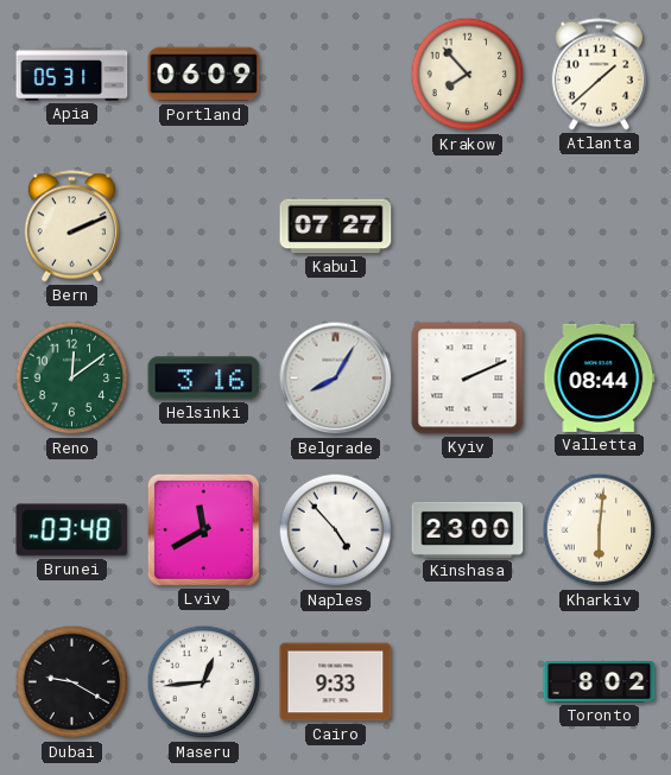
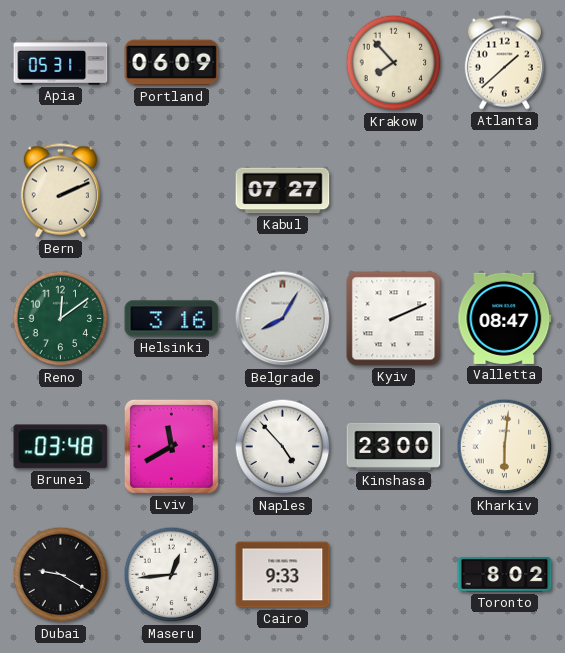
Valletta: 08:44 -> 08:47
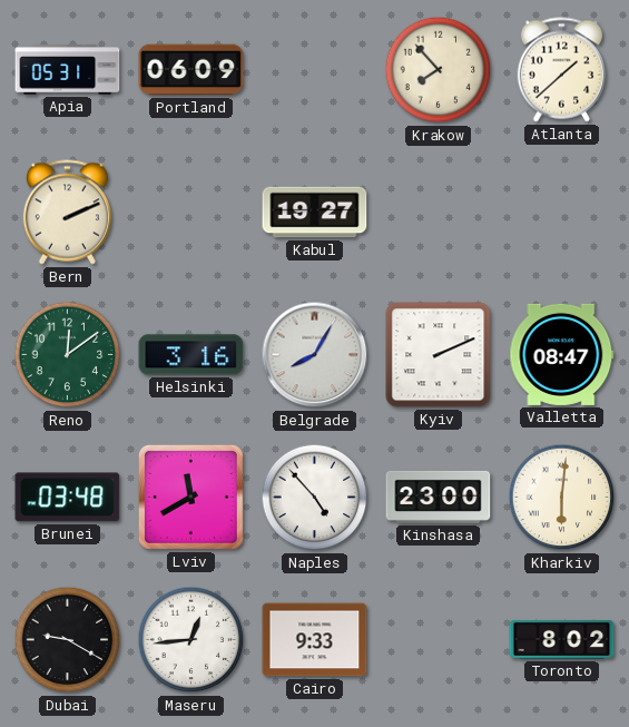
Kabul: 07:27 -> 19:27
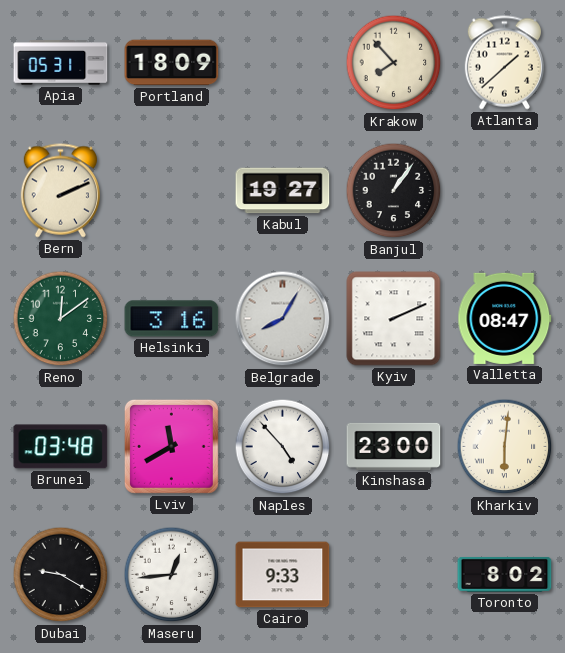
Portland: 06:09 -> 18:09
Banjul: none -> 1:06
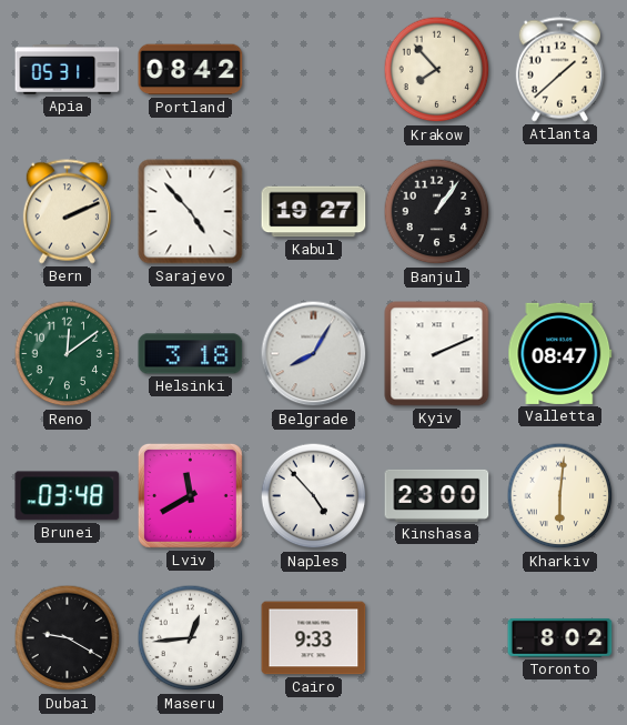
Portland: 18:09 -> 08:42
Sarajevo: none -> 4:53
Helsinki: 3:16 -> 3:18
